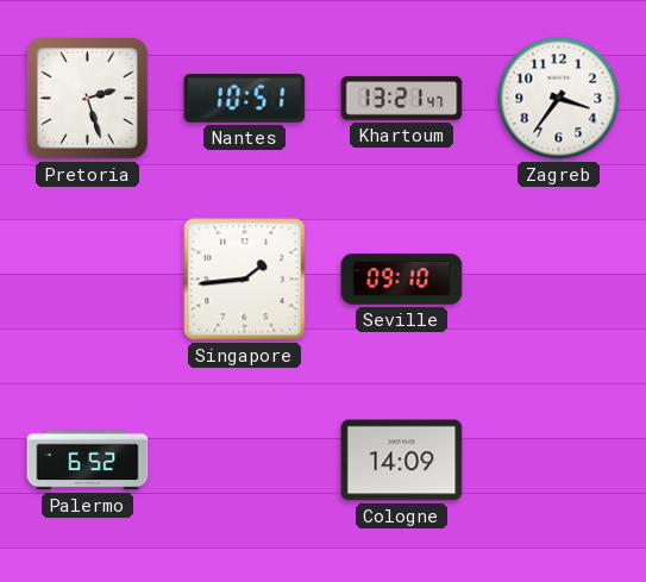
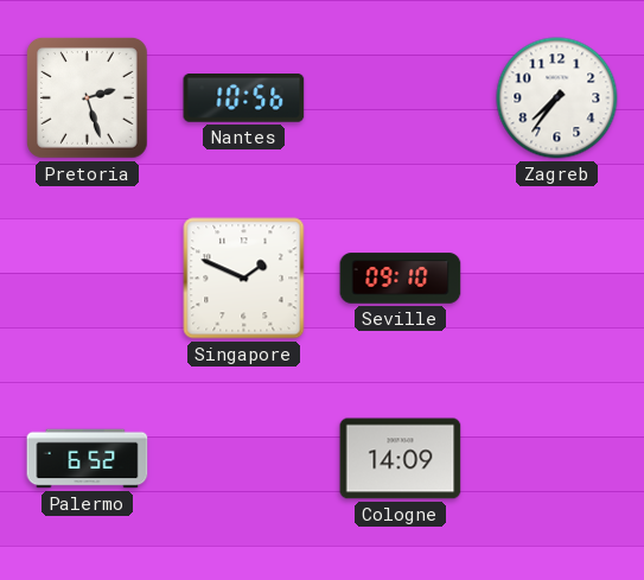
Nantes: 10:51 -> 10:56
Khartoum: 13:21 -> none
Zagreb: 3:36 -> 7:36
Singapore: 1:44 -> 1:49
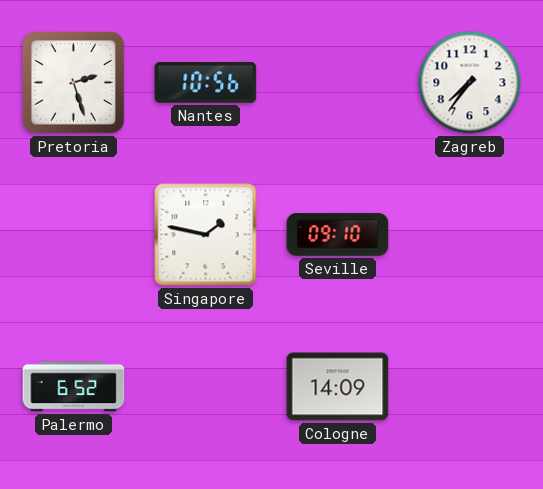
Singapore: 1:49 -> 1:47
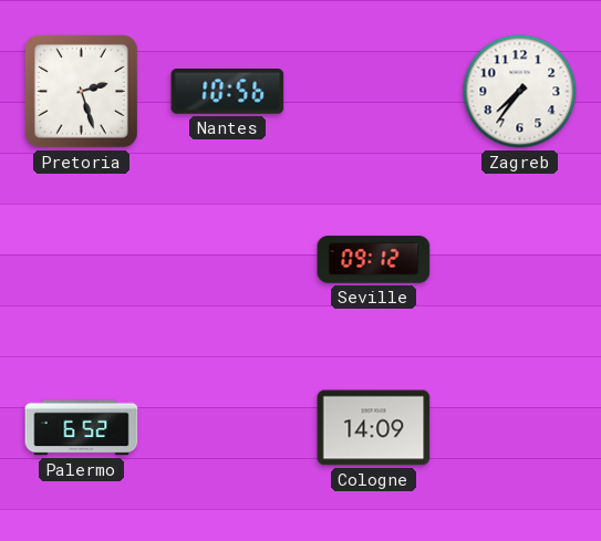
Singapore: 1:47 -> none
Seville: 09:10 -> 09:12
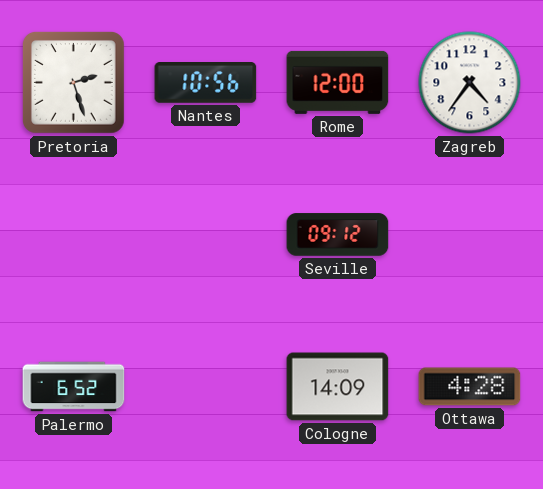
Rome: none -> 12:00
Zagreb: 7:36 -> 4:36
Ottawa: none -> 4:28
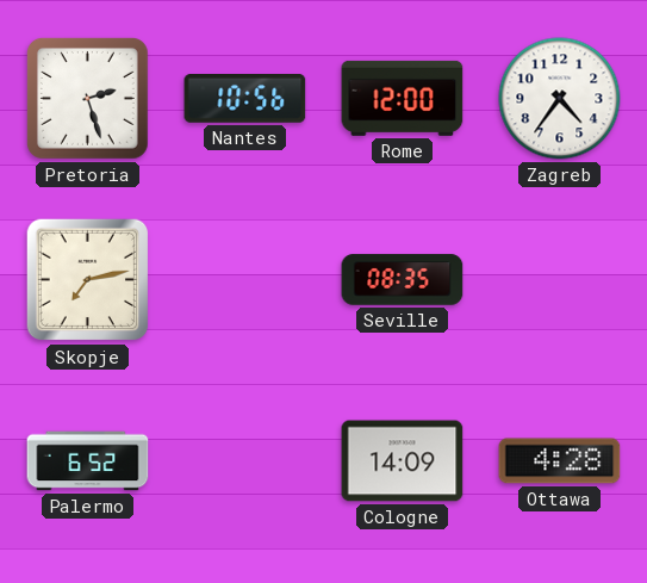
Skopje: none -> 7:13
Seville: 09:12 -> 08:35
